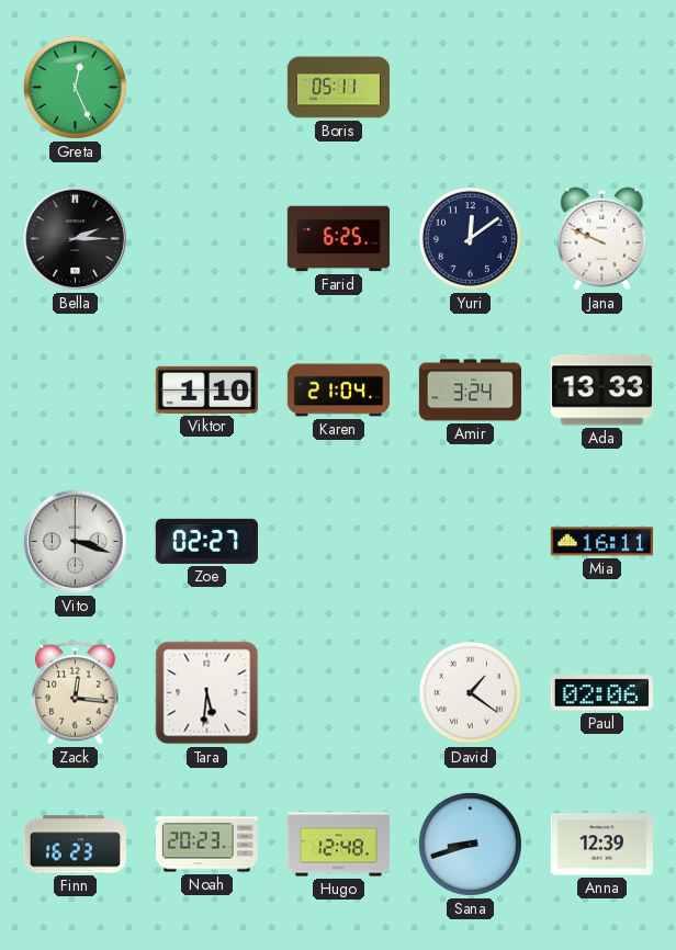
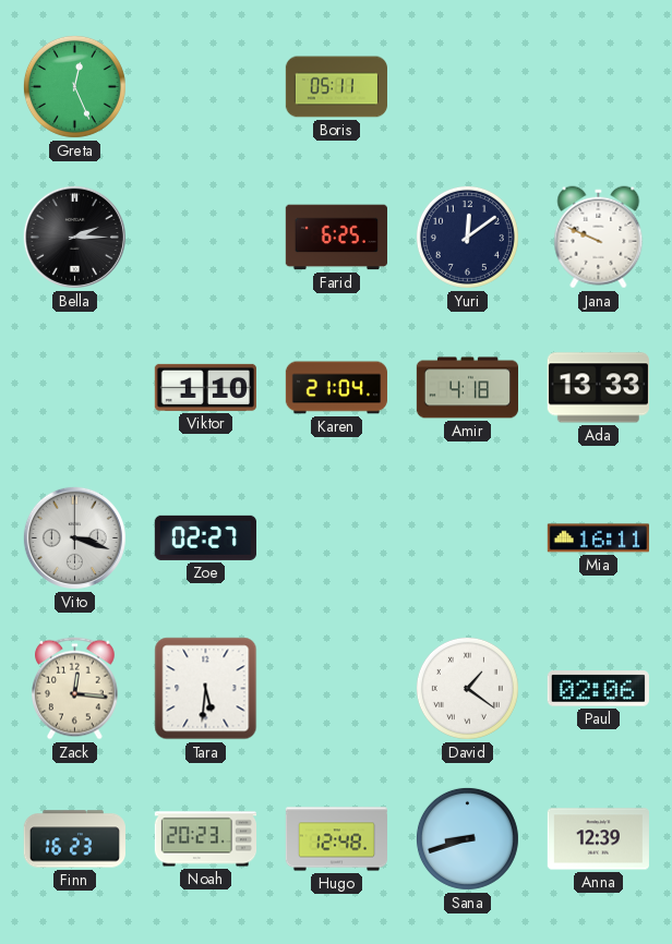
Amir: 3:24 -> 4:18
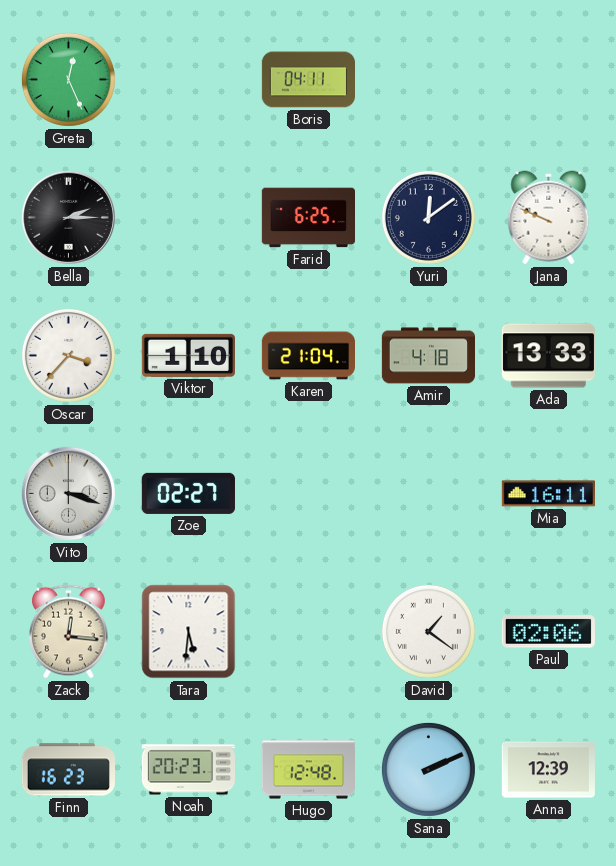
Boris: 05:11 -> 04:11
Oscar: none -> 3:37
Sana: 8:42 -> 2:11
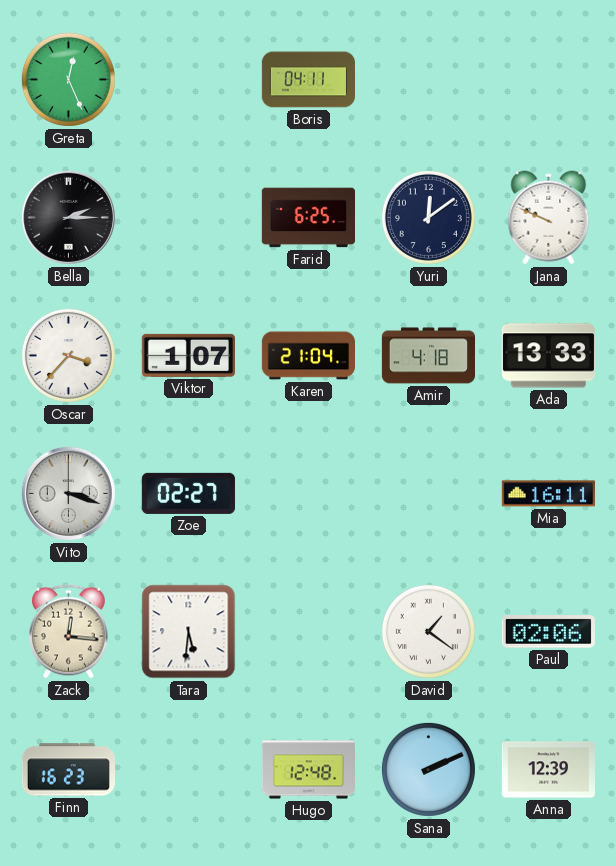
Viktor: 1:10 -> 1:07
Noah: 20:23 -> none
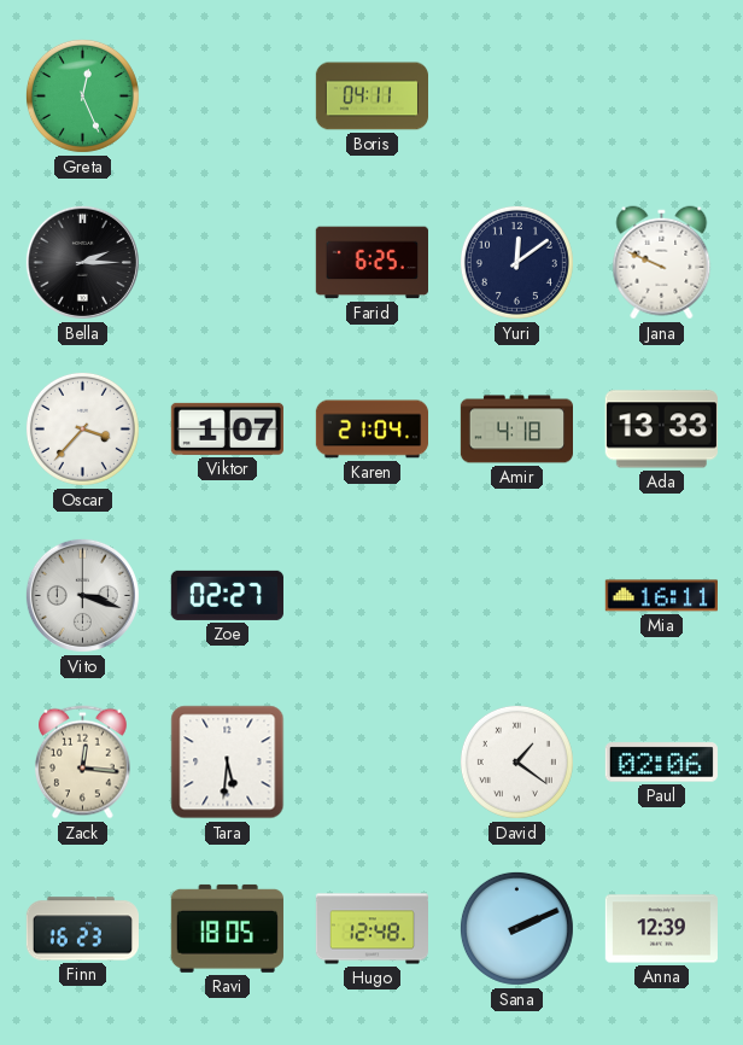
Ravi: none -> 18:05
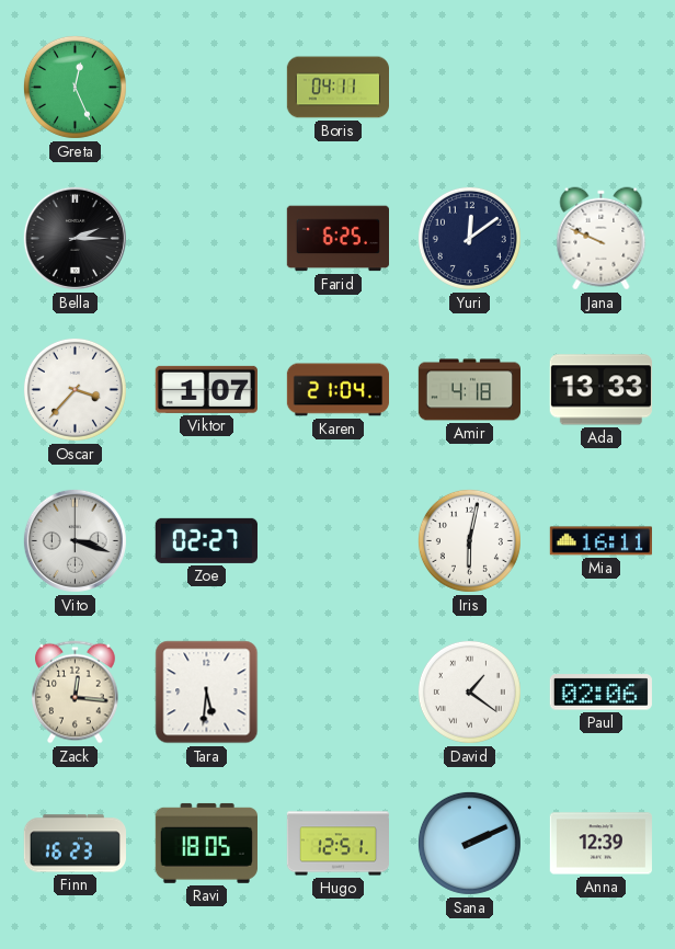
Iris: none -> 6:02
Hugo: 12:48 -> 12:51
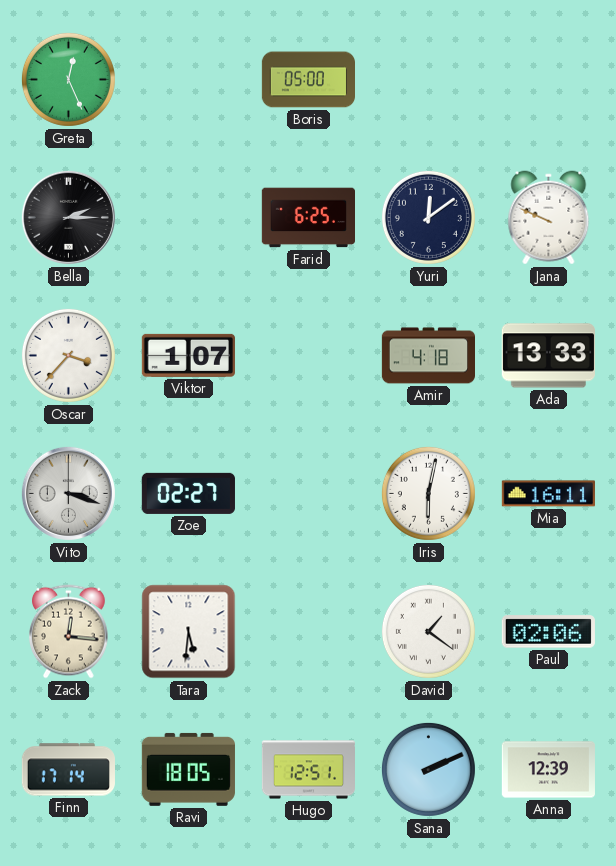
Boris: 04:11 -> 05:00
Karen: 21:04 -> none
Finn: 16:23 -> 17:14
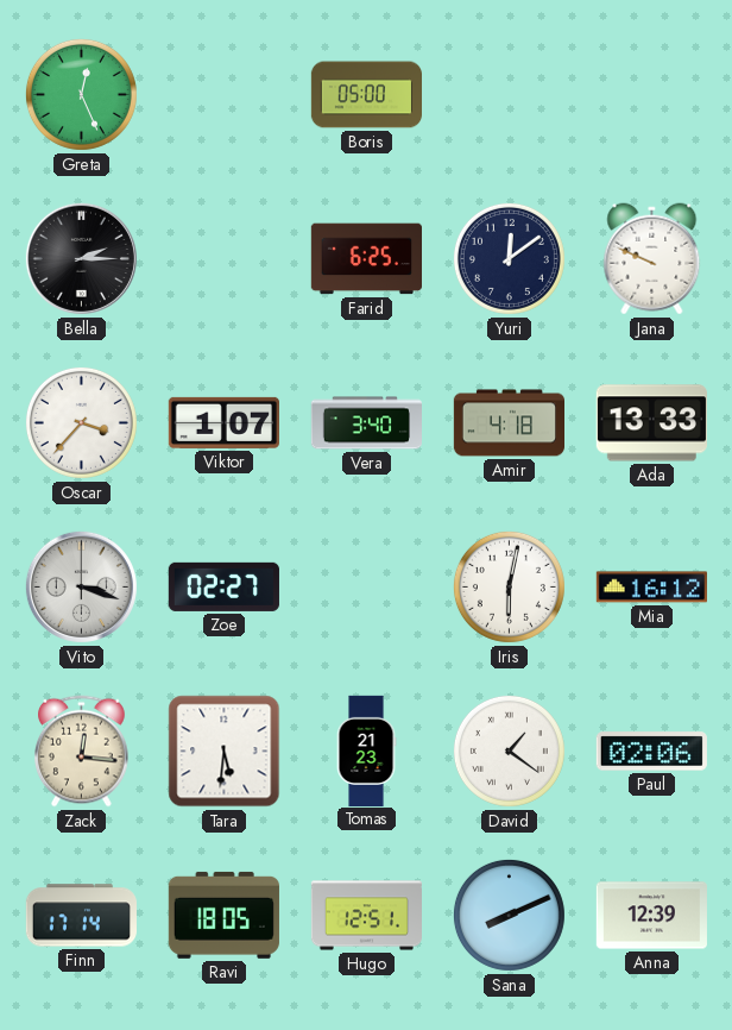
Vera: none -> 3:40
Mia: 16:11 -> 16:12
Tomas: none -> 21:23
Sana: 2:11 -> 8:11
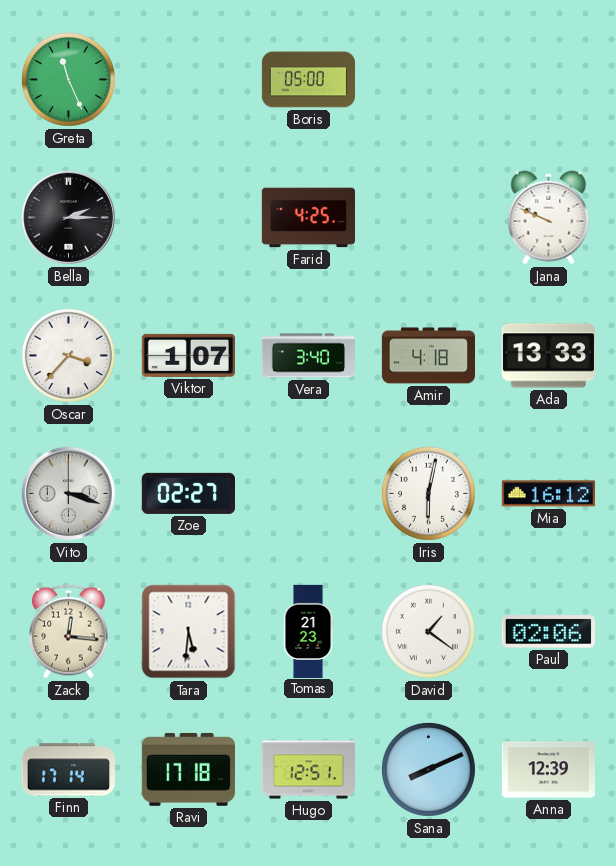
Greta: 12:26 -> 11:26
Farid: 6:25 -> 4:25
Yuri: 12:09 -> none
Ravi: 18:05 -> 17:18
